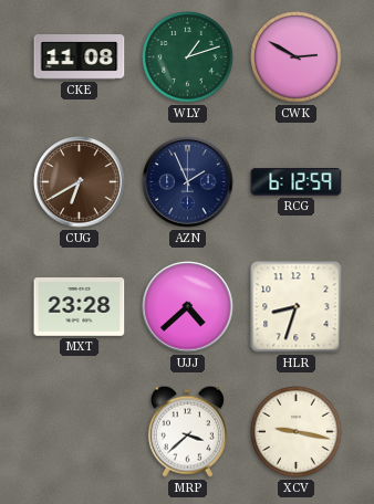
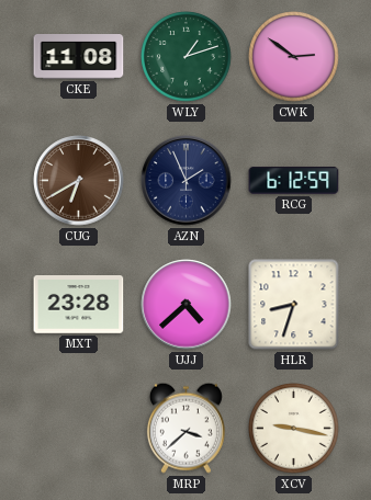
CWK: 2:50 -> 2:51
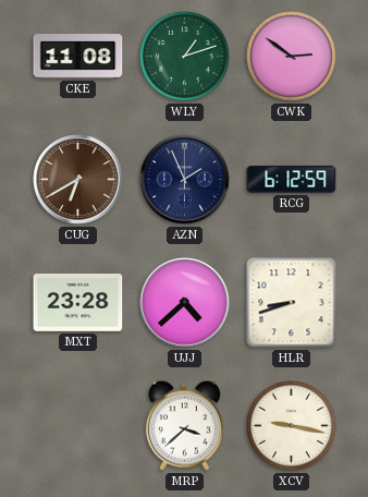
HLR: 8:33 -> 8:42
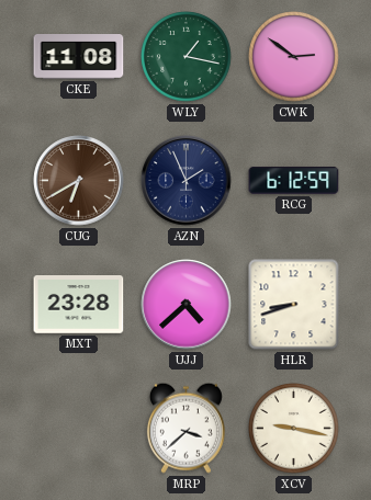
WLY: 1:12 -> 1:17
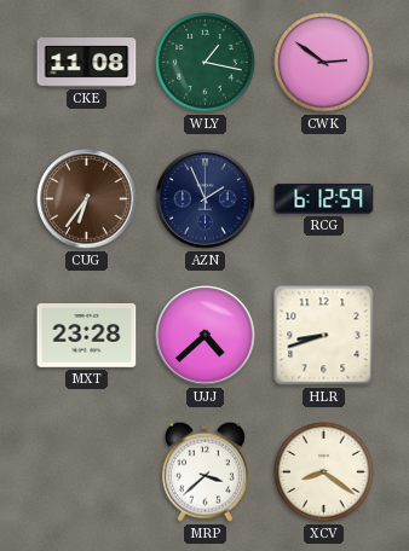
CUG: 6:40 -> 6:36
XCV: 9:17 -> 8:21
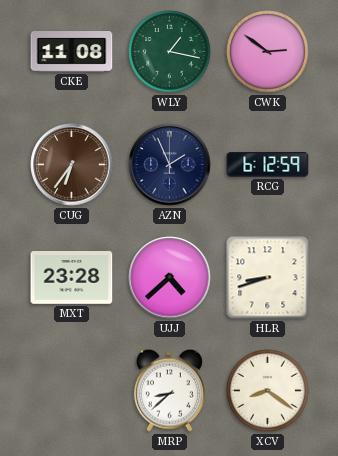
MRP: 3:38 -> 8:38
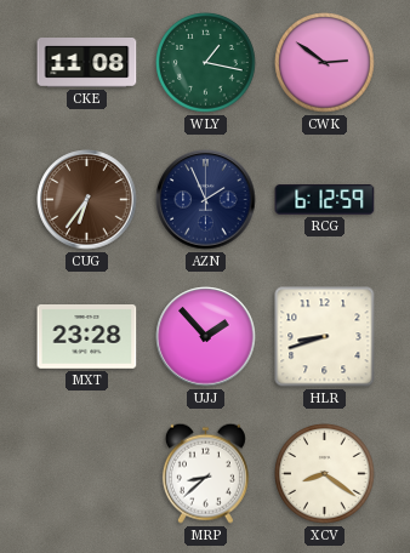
UJJ: 4:38 -> 1:53
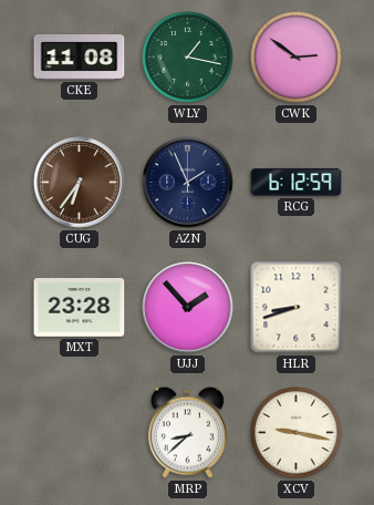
XCV: 8:21 -> 9:17
